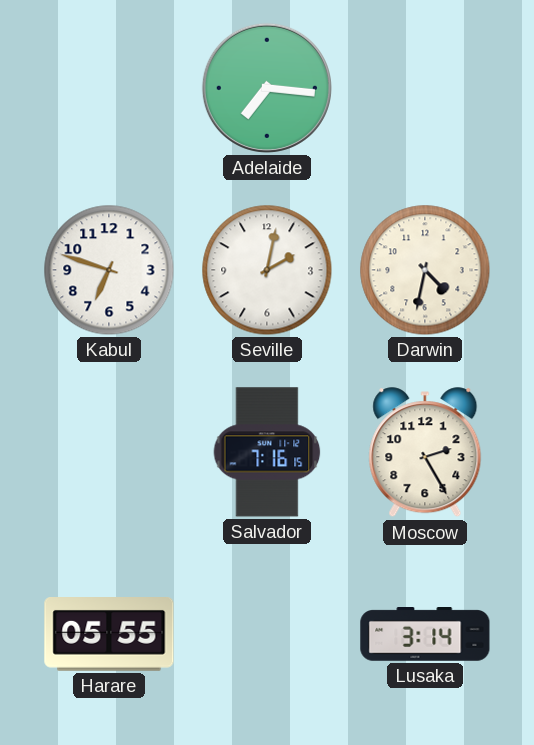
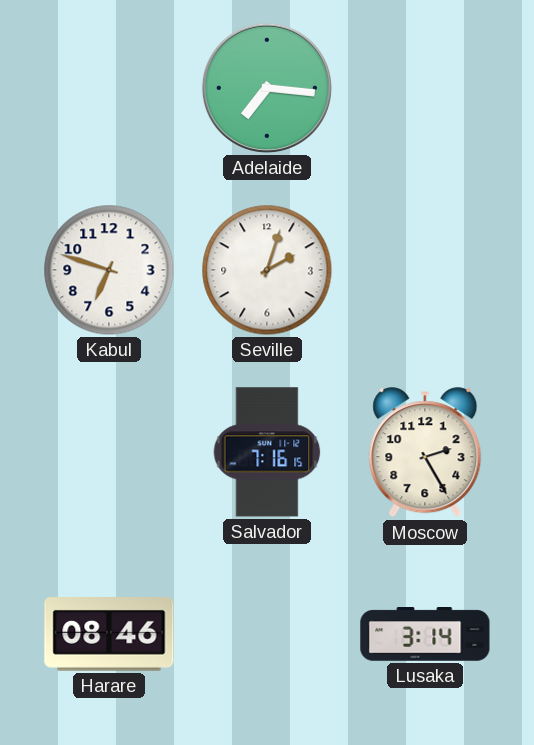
Seville: 2:02 -> 2:03
Darwin: 4:32 -> none
Harare: 05:55 -> 08:46
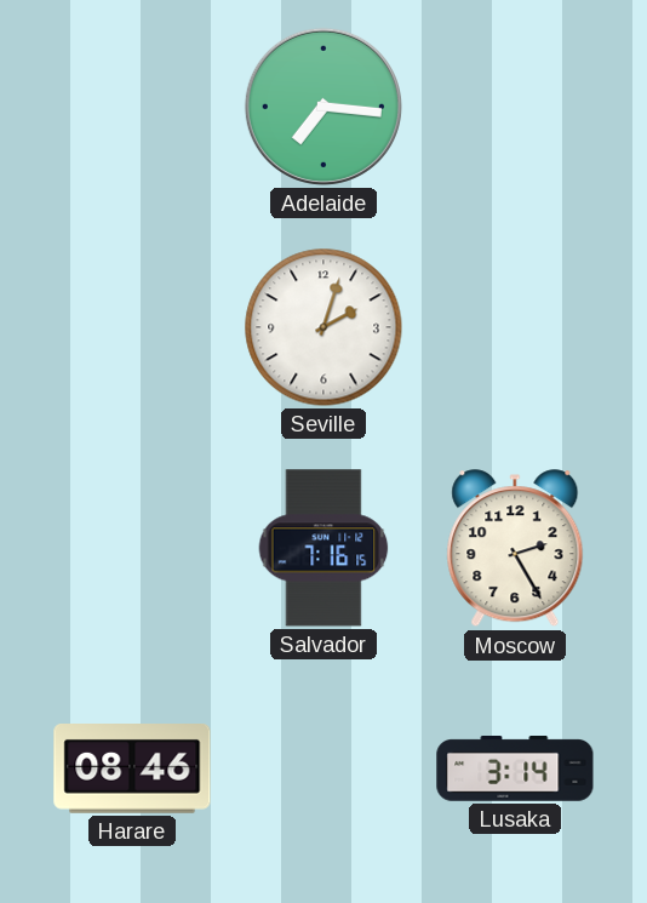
Kabul: 6:48 -> none
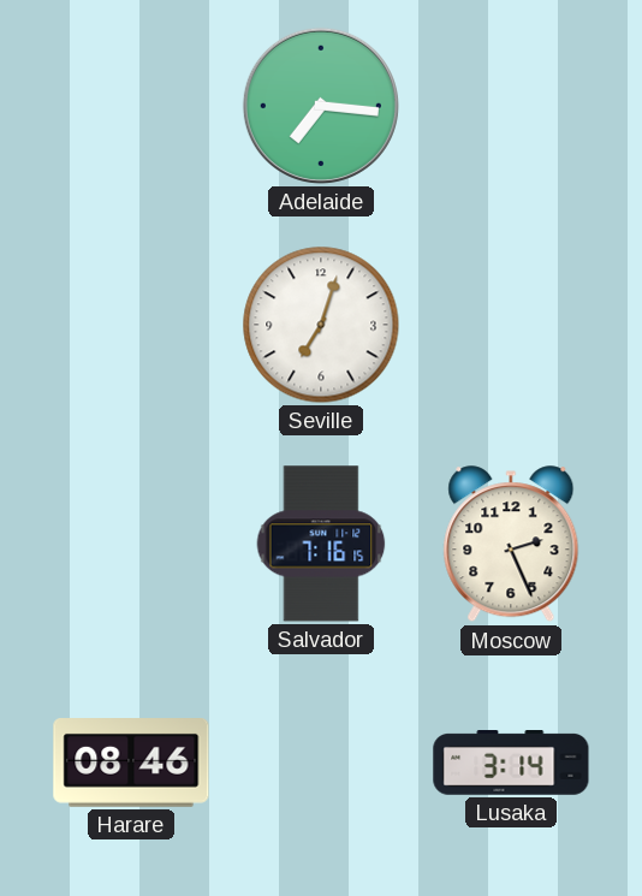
Seville: 2:03 -> 7:03
Moscow: 2:25 -> 2:26
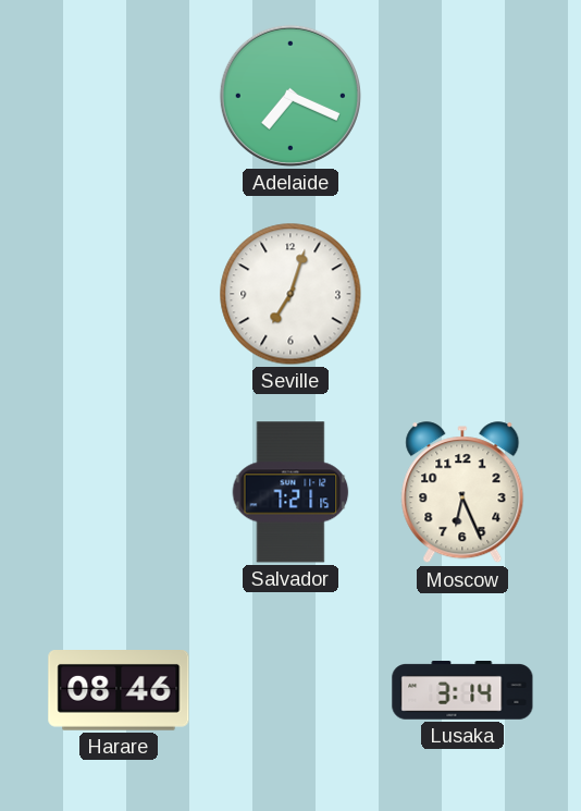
Adelaide: 7:16 -> 7:19
Salvador: 7:16 -> 7:21
Moscow: 2:26 -> 6:26
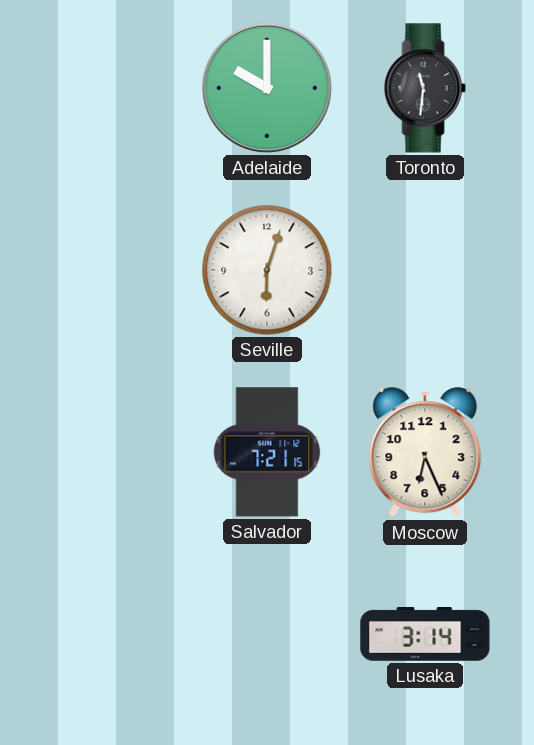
Adelaide: 7:19 -> 10:00
Toronto: none -> 11:31
Seville: 7:03 -> 6:03
Harare: 08:46 -> none
